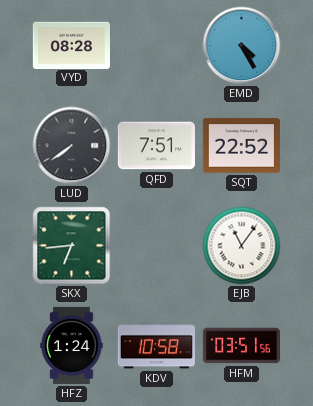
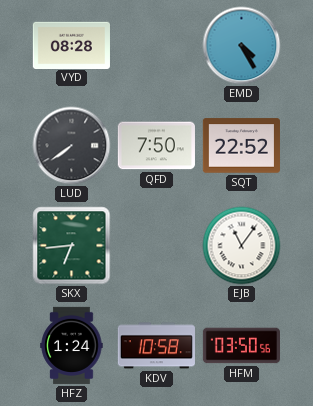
QFD: 7:51 -> 7:50
HFM: 03:51 -> 03:50
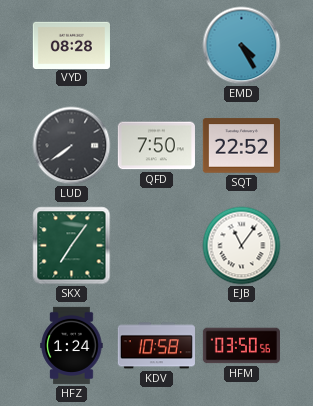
SKX: 6:44 -> 7:06
